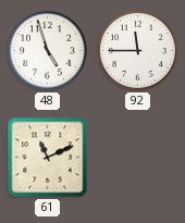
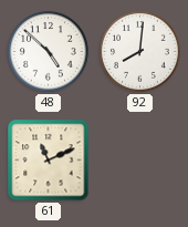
48: 4:57 -> 4:52
92: 11:45 -> 8:01
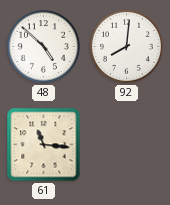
61: 11:11 -> 11:16
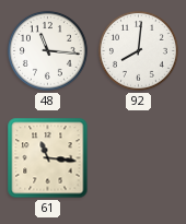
48: 4:52 -> 11:16
